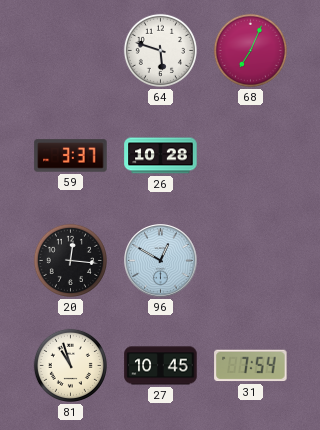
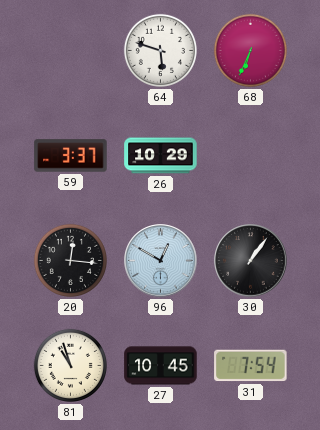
68: 7:04 -> 6:34
26: 10:28 -> 10:29
30: none -> 1:06
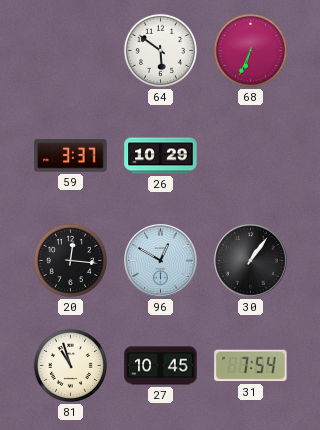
64: 5:48 -> 5:51
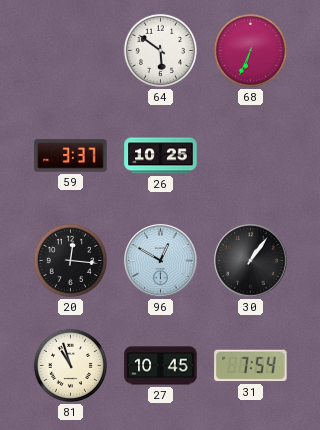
26: 10:29 -> 10:25
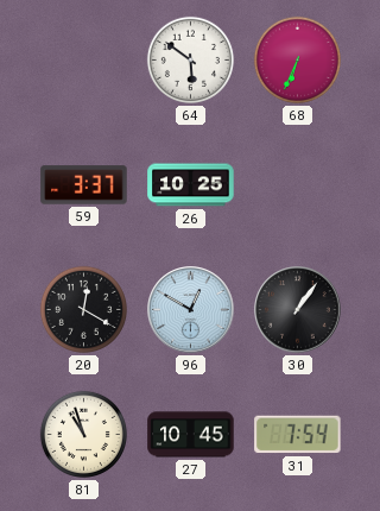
20: 12:16 -> 12:20
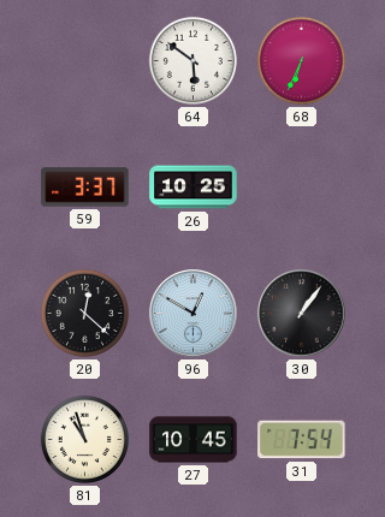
20: 12:20 -> 12:22
